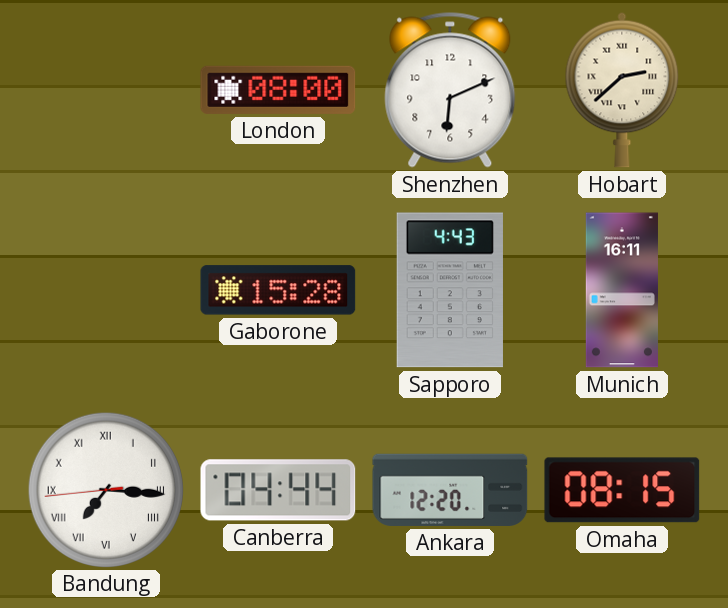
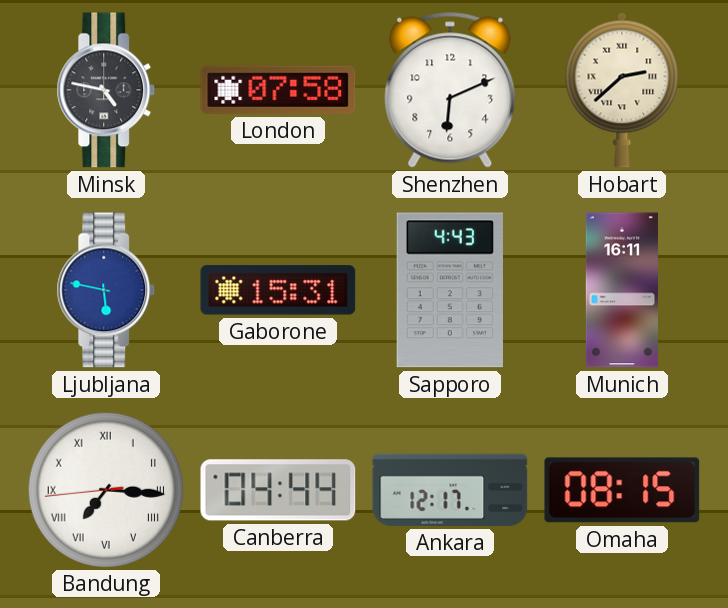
Minsk: none -> 4:47
London: 08:00 -> 07:58
Ljubljana: none -> 5:47
Gaborone: 15:28 -> 15:31
Ankara: 12:20 -> 12:17
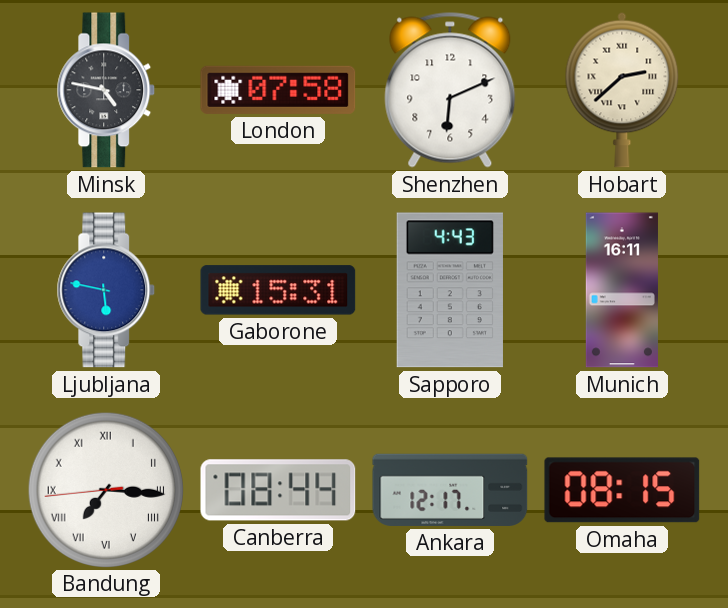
Canberra: 04:44 -> 08:44
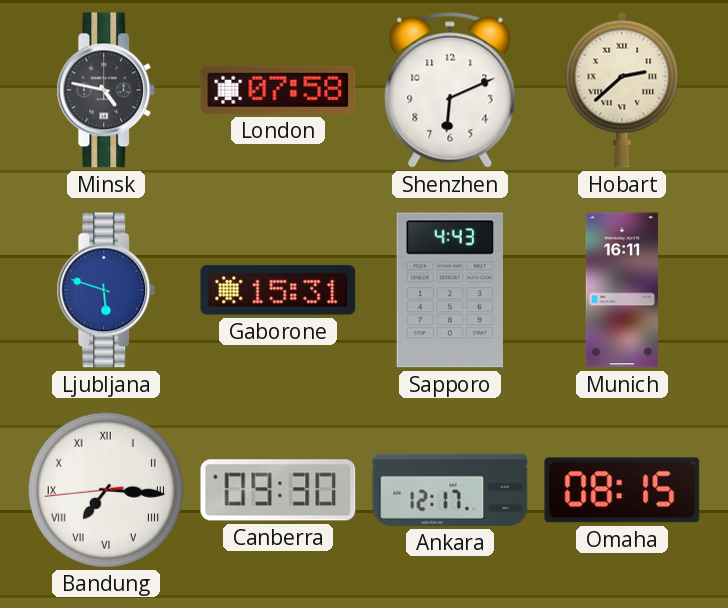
Ljubljana: 5:47 -> 5:48
Canberra: 08:44 -> 09:30
